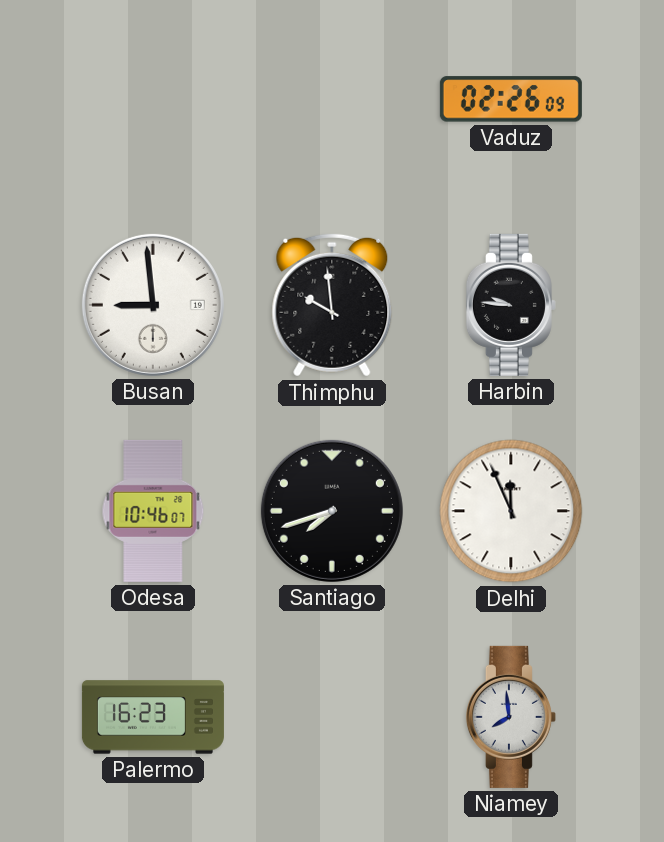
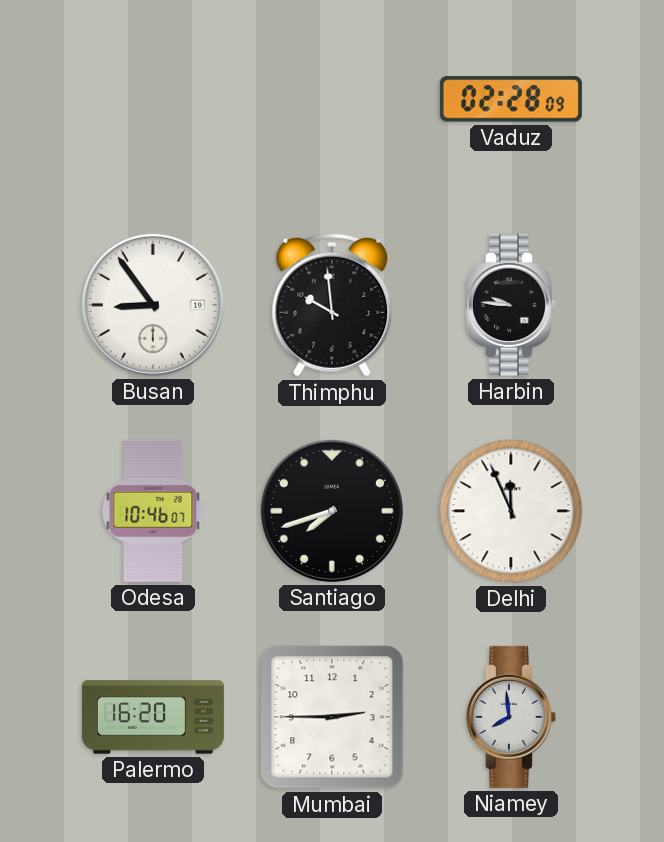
Vaduz: 02:26 -> 02:28
Busan: 8:59 -> 8:54
Palermo: 16:23 -> 16:20
Mumbai: none -> 2:45
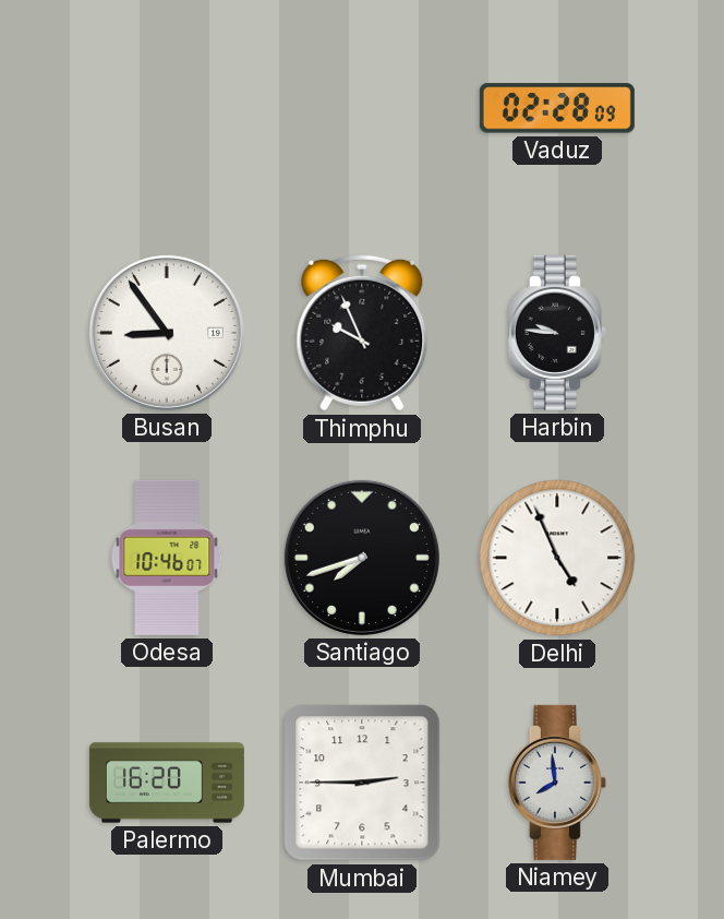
Thimphu: 9:59 -> 9:56
Delhi: 11:56 -> 4:56
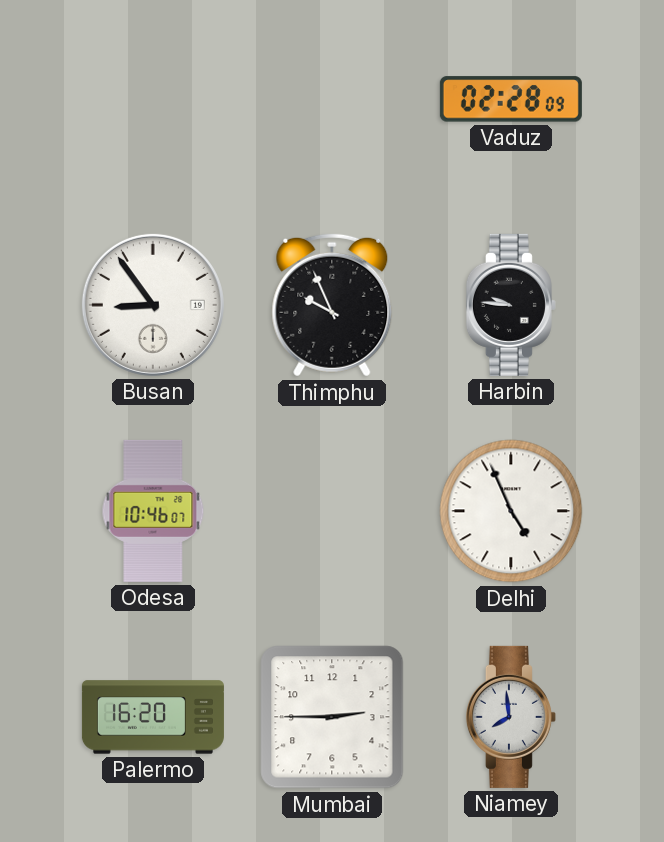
Santiago: 7:42 -> none
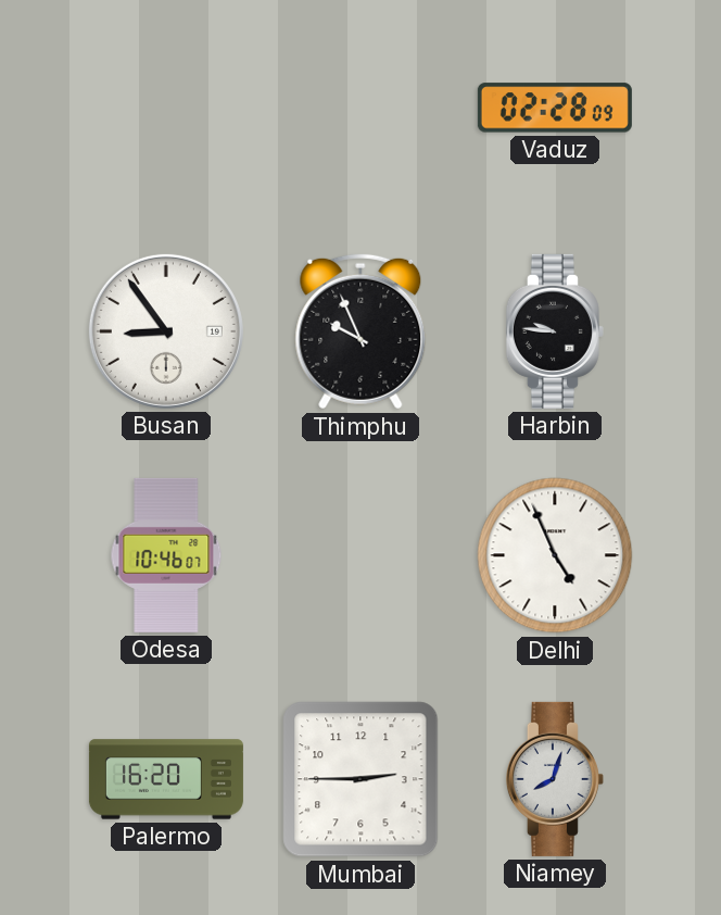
Niamey: 7:59 -> 8:03
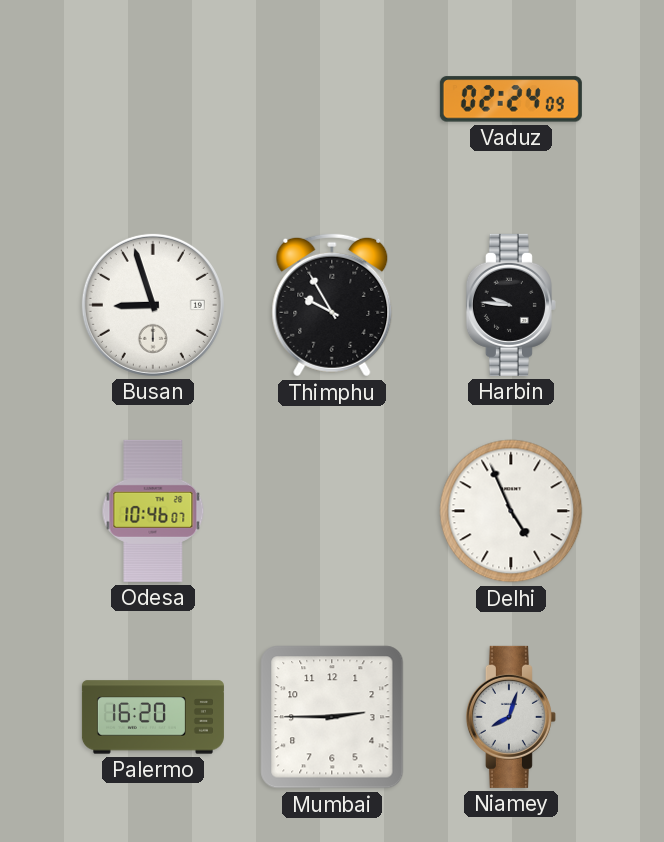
Vaduz: 02:28 -> 02:24
Busan: 8:54 -> 8:57
Thimphu: 9:56 -> 9:55
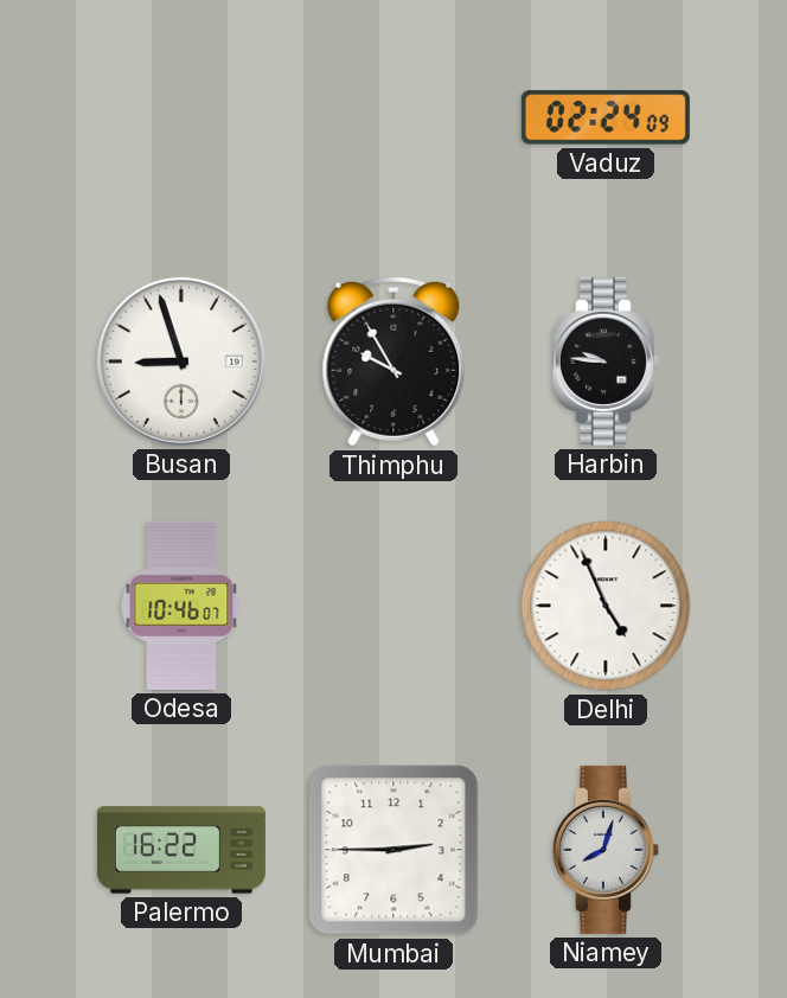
Palermo: 16:20 -> 16:22
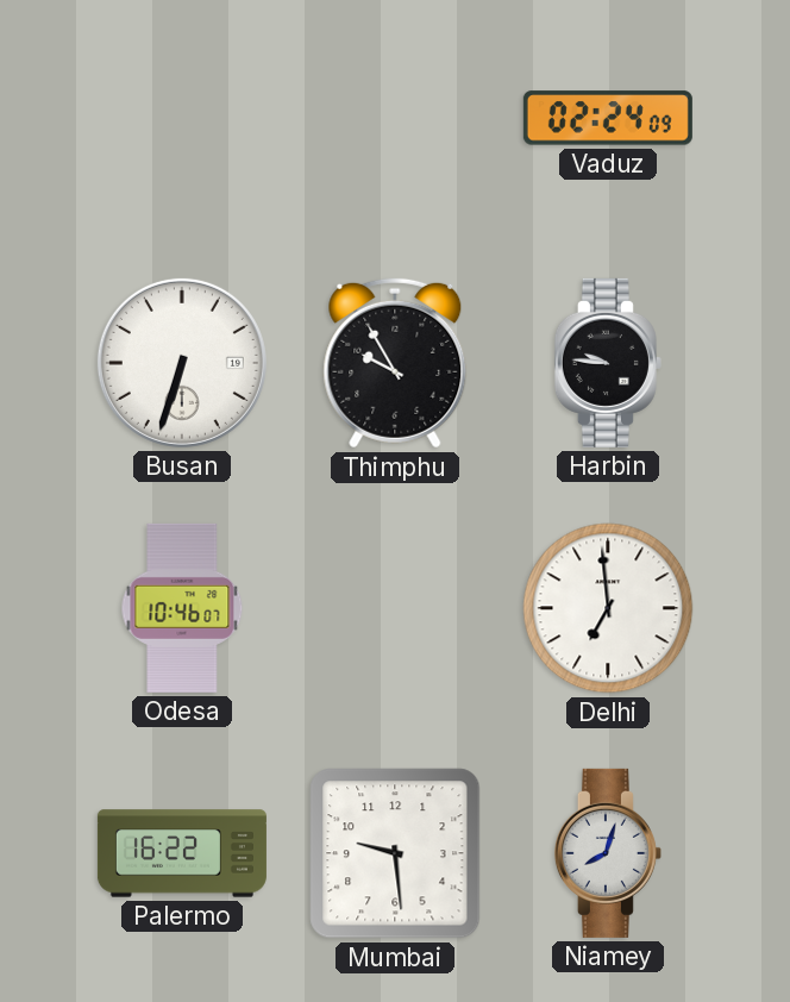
Busan: 8:57 -> 6:33
Delhi: 4:56 -> 6:59
Mumbai: 2:45 -> 9:29
